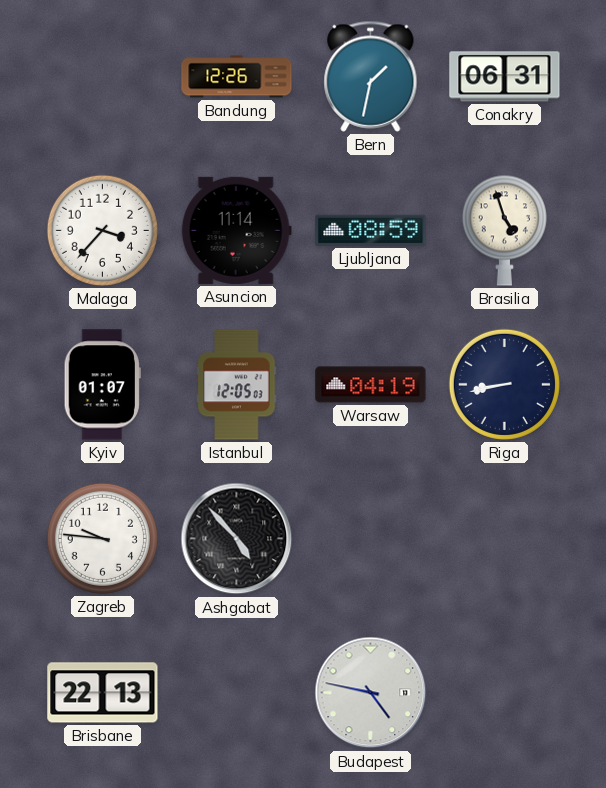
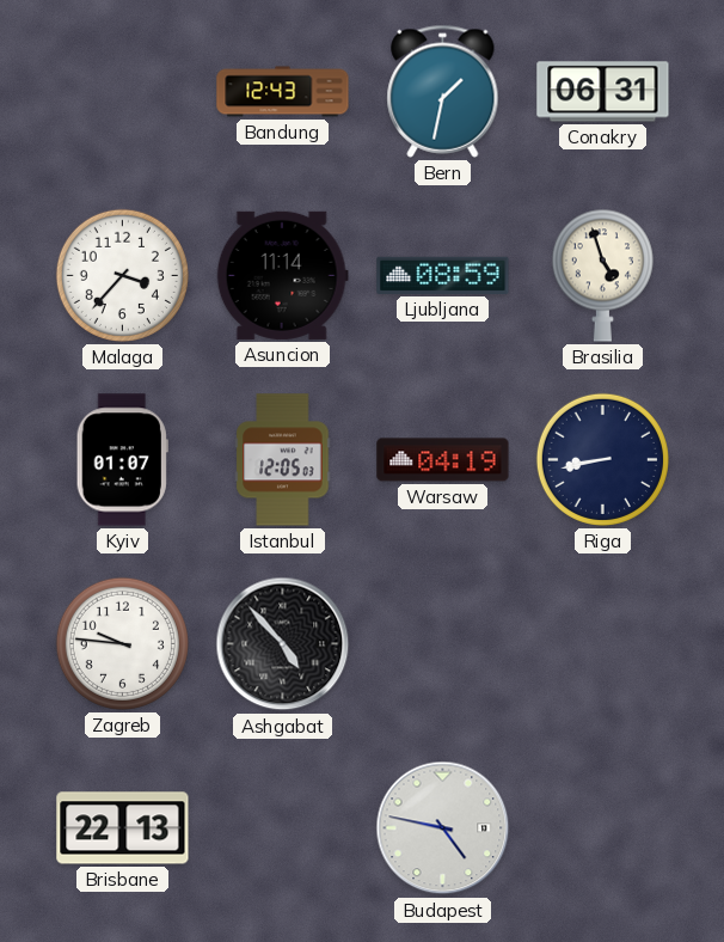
Bandung: 12:26 -> 12:43
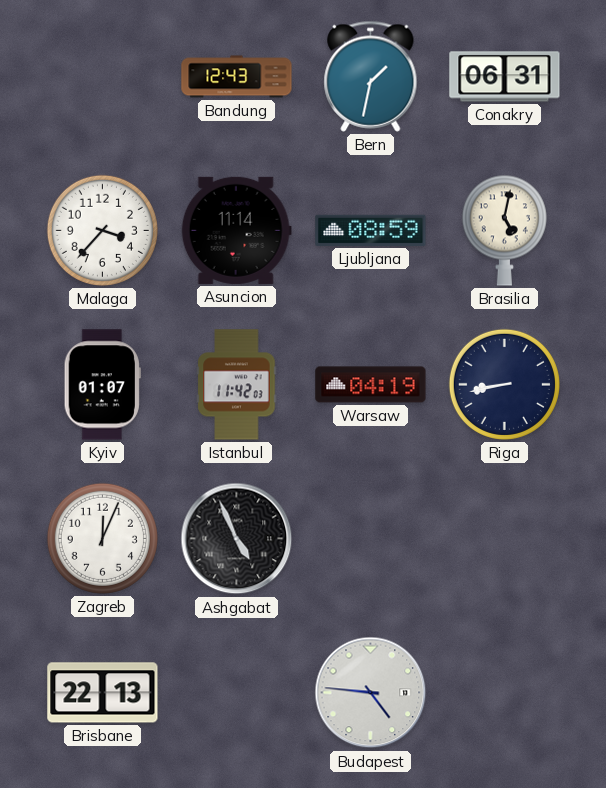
Brasilia: 4:57 -> 5:02
Istanbul: 12:05 -> 11:42
Zagreb: 9:46 -> 12:04
Ashgabat: 4:53 -> 4:56
Budapest: 4:47 -> 4:46
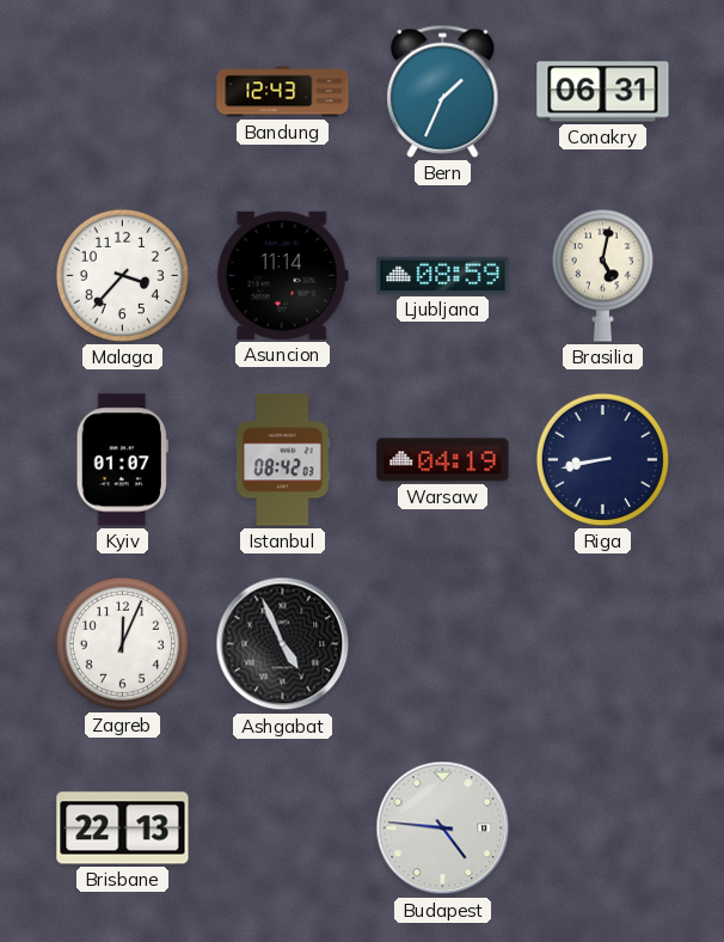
Bern: 1:32 -> 1:34
Istanbul: 11:42 -> 08:42
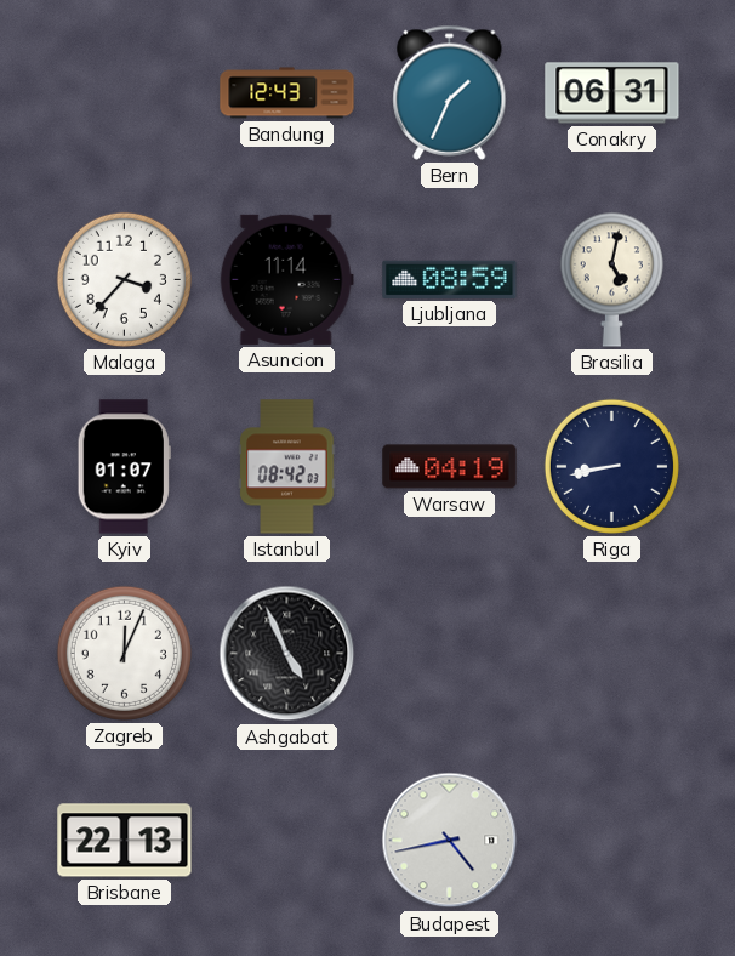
Budapest: 4:46 -> 4:43
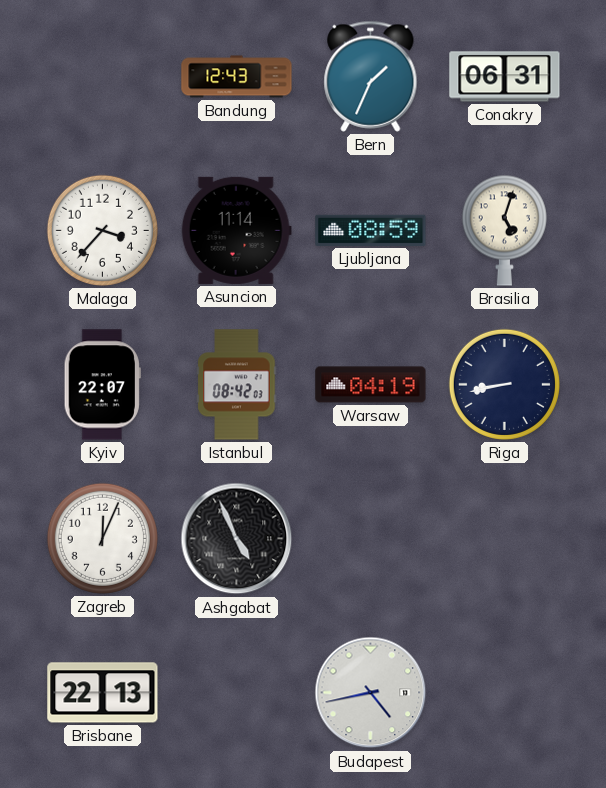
Brasilia: 5:02 -> 5:03
Kyiv: 01:07 -> 22:07
